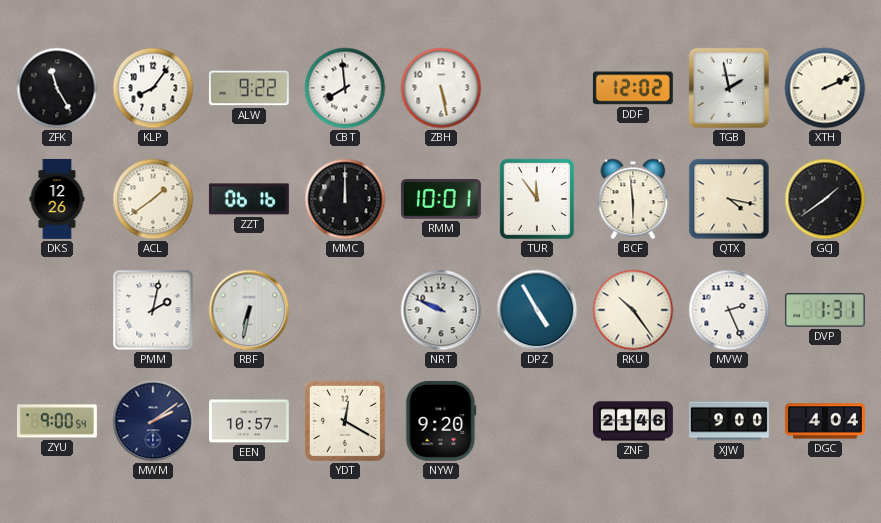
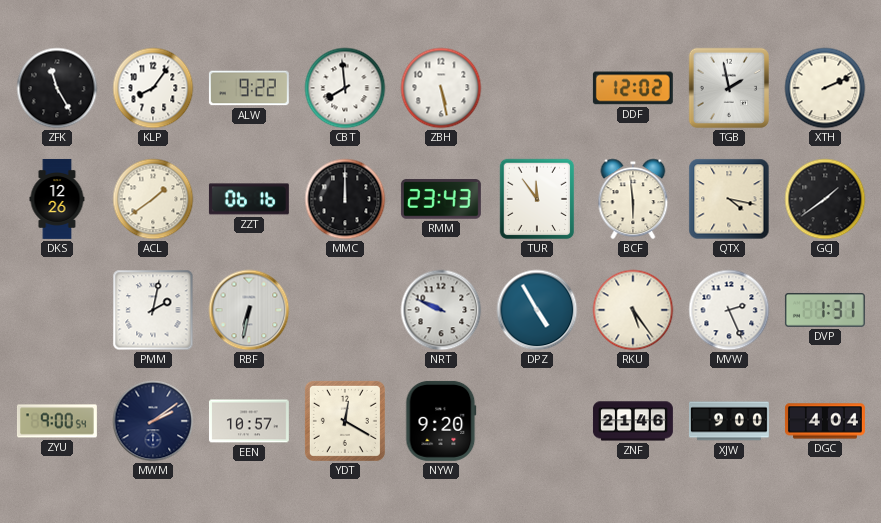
RMM: 10:01 -> 23:43
RKU: 10:24 -> 5:24
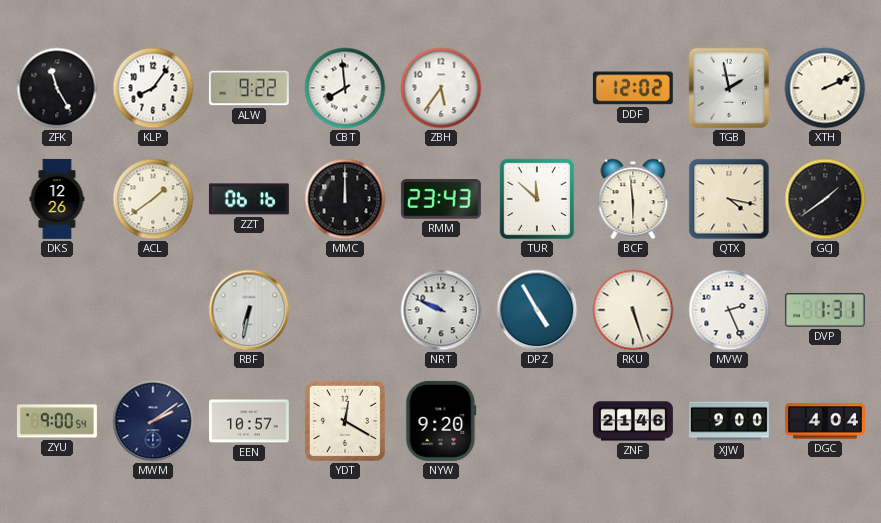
ZBH: 5:28 -> 5:36
TUR: 11:54 -> 11:52
PMM: 2:02 -> none
RKU: 5:24 -> 5:27
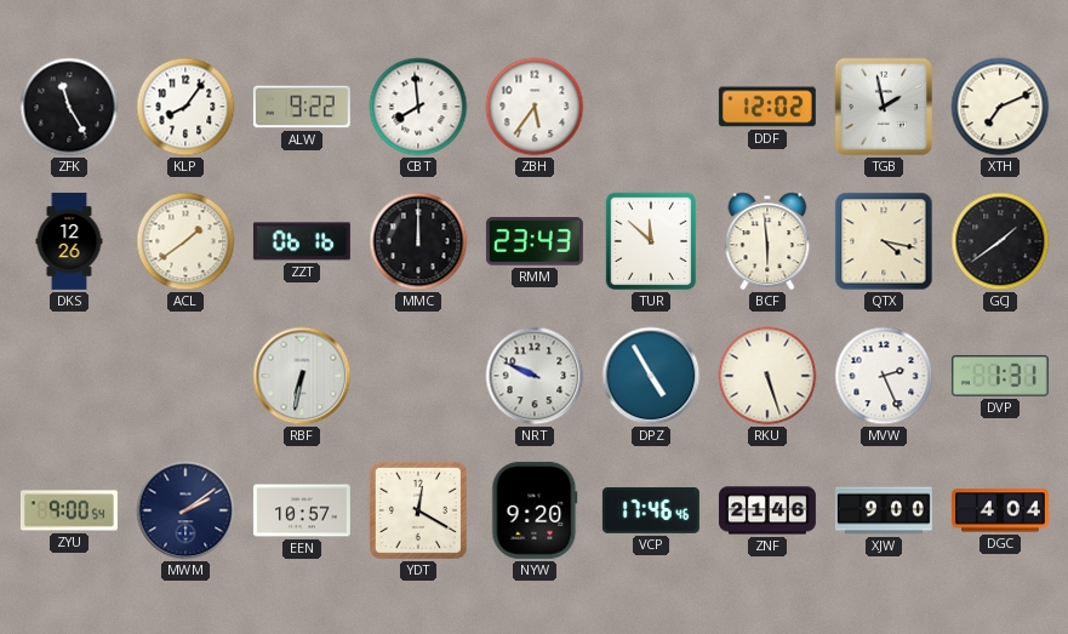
XTH: 2:11 -> 7:11
VCP: none -> 17:46
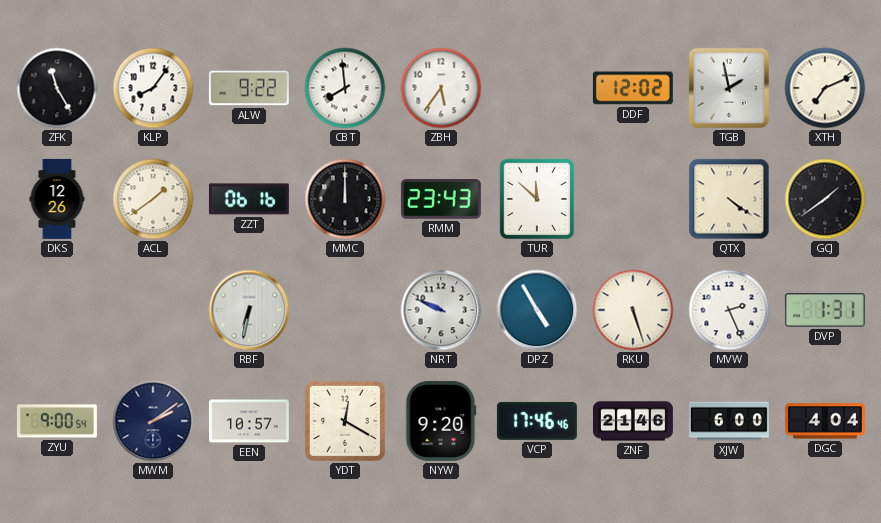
BCF: 5:59 -> none
QTX: 4:17 -> 4:21
XJW: 9:00 -> 6:00
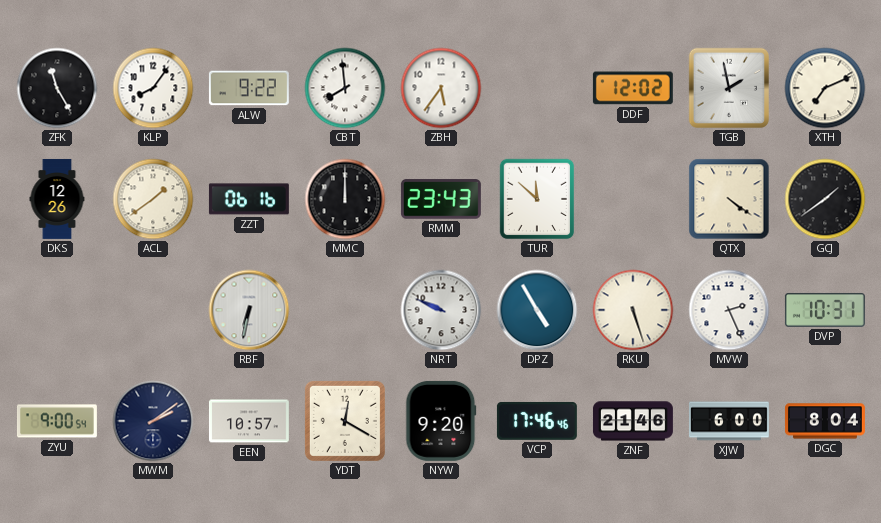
DVP: 1:31 -> 10:31
DGC: 4:04 -> 8:04
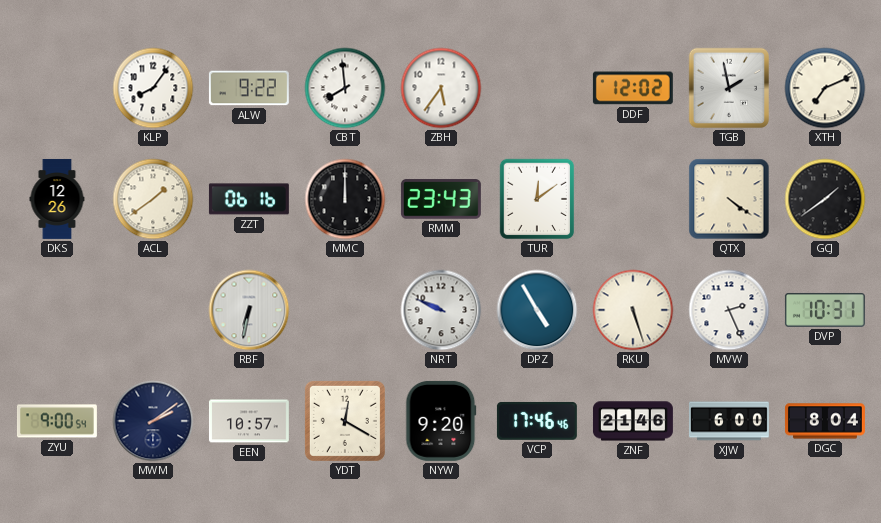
ZFK: 11:25 -> none
TUR: 11:52 -> 12:09
